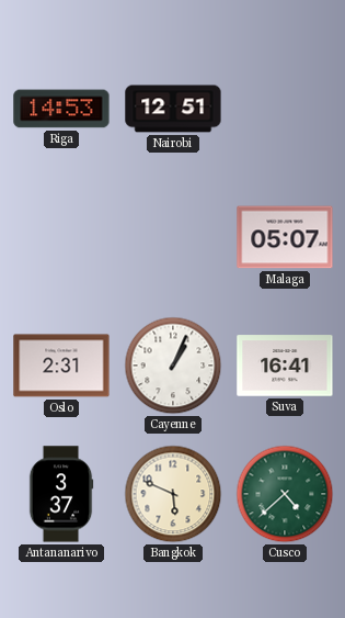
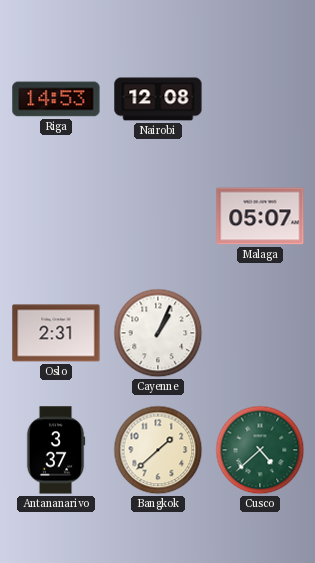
Nairobi: 12:51 -> 12:08
Suva: 16:41 -> none
Bangkok: 5:49 -> 1:38
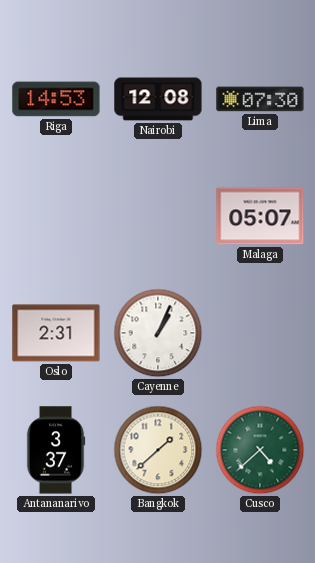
Lima: none -> 07:30
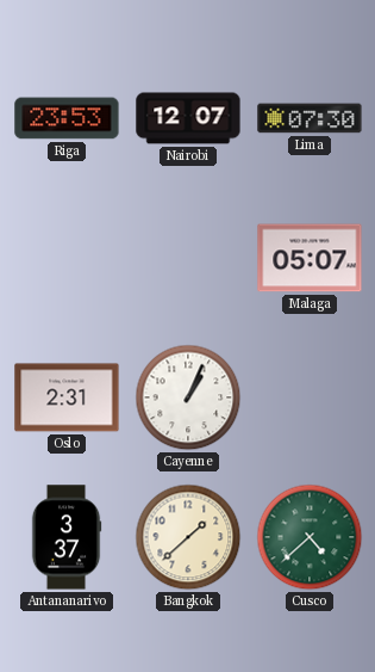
Riga: 14:53 -> 23:53
Nairobi: 12:08 -> 12:07
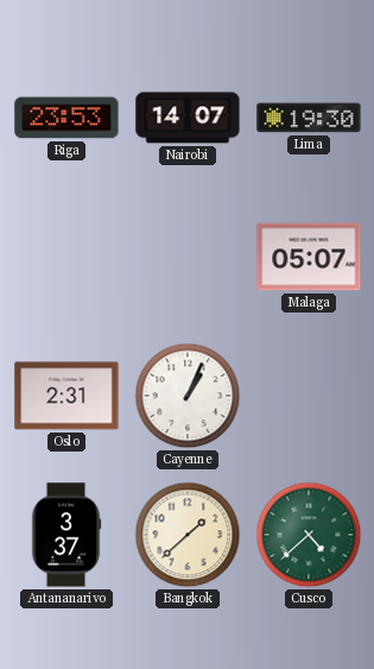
Nairobi: 12:07 -> 14:07
Lima: 07:30 -> 19:30
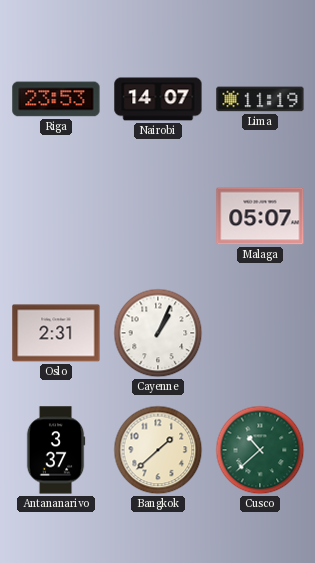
Lima: 19:30 -> 11:19
Cusco: 4:38 -> 10:38
